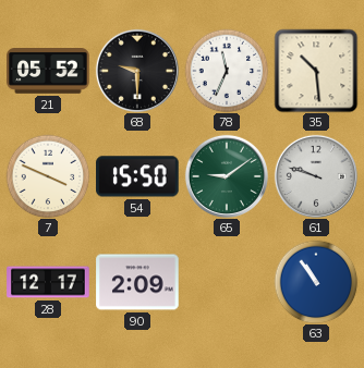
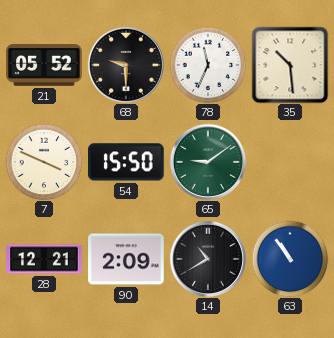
61: 9:48 -> none
28: 12:17 -> 12:21
14: none -> 10:40
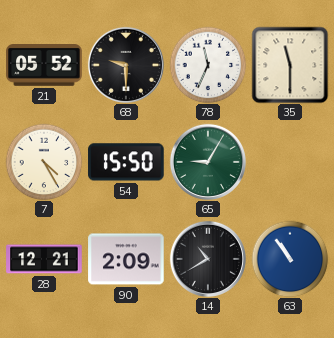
35: 10:29 -> 11:30
7: 3:49 -> 4:25
65: 9:09 -> 9:05
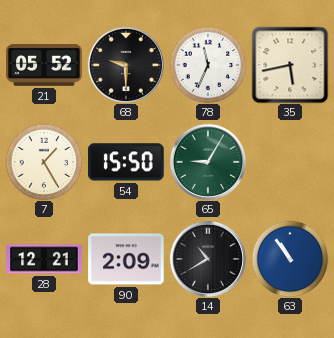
35: 11:30 -> 5:43
7: 4:25 -> 1:25
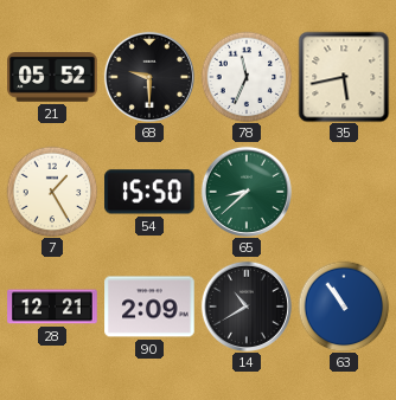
65: 9:05 -> 8:38
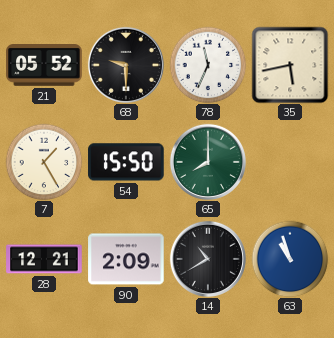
65: 8:38 -> 8:00
63: 10:54 -> 10:57
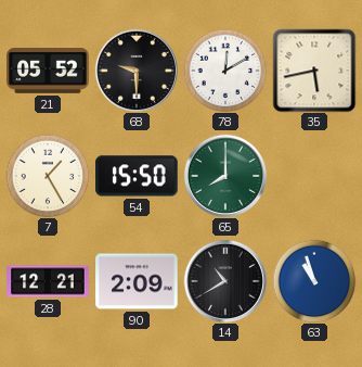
78: 11:34 -> 12:10
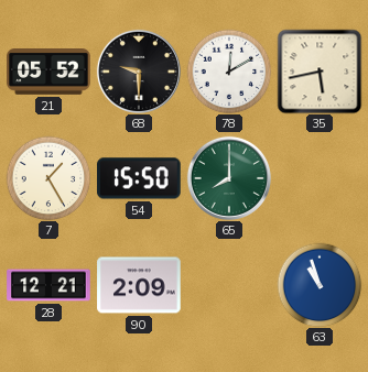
14: 10:40 -> none
